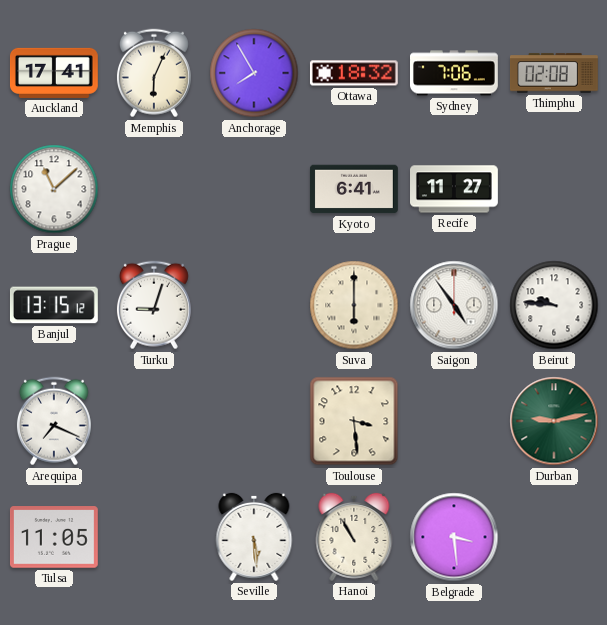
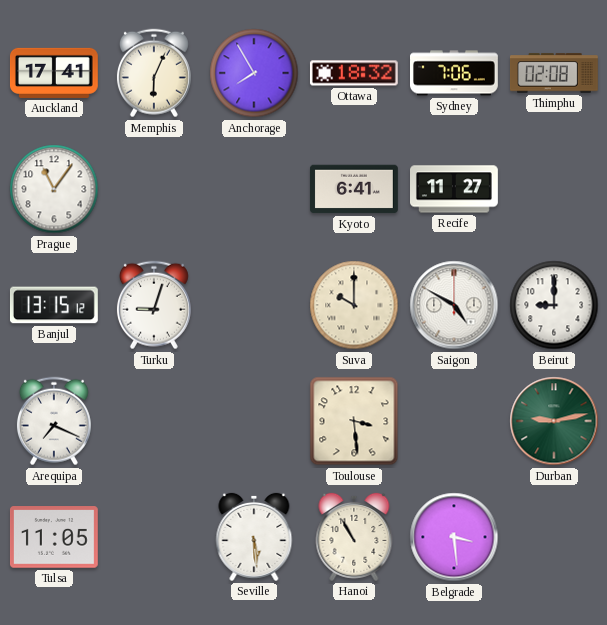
Prague: 11:08 -> 11:06
Suva: 6:00 -> 10:00
Saigon: 4:54 -> 4:50
Beirut: 9:46 -> 9:00
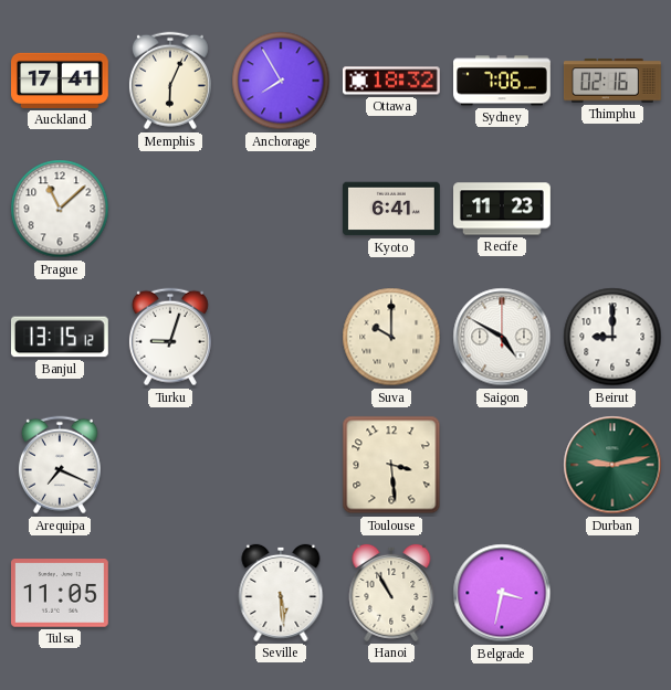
Thimphu: 02:08 -> 02:16
Prague: 11:06 -> 11:08
Recife: 11:27 -> 11:23
Belgrade: 3:29 -> 3:32
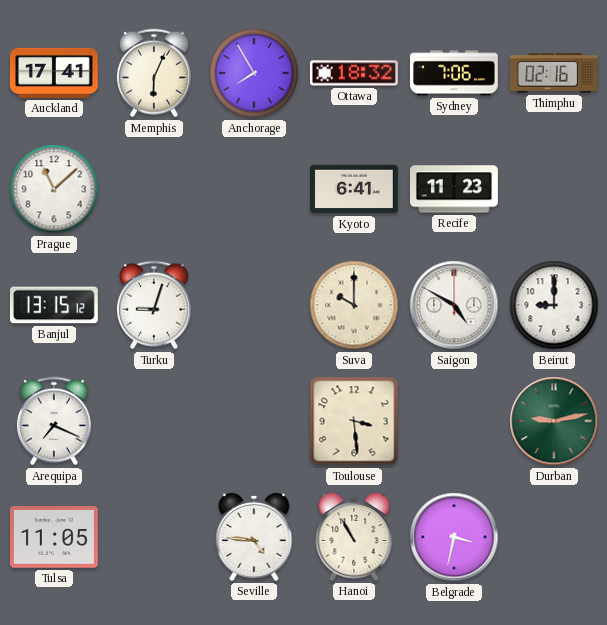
Seville: 5:29 -> 4:46
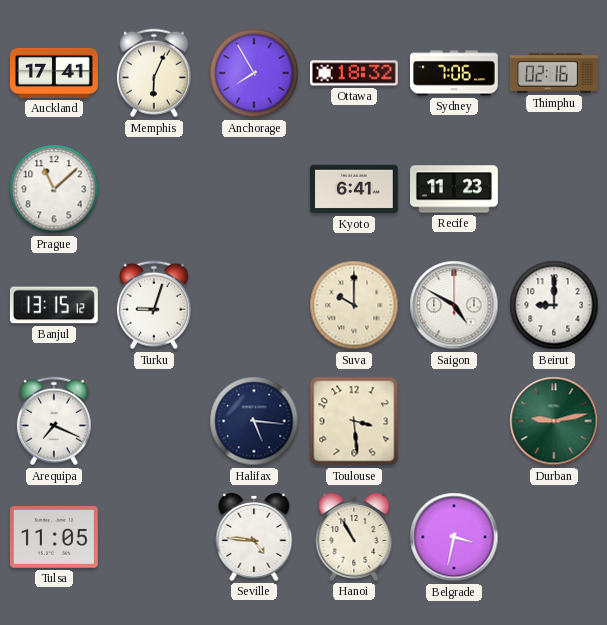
Halifax: none -> 5:16
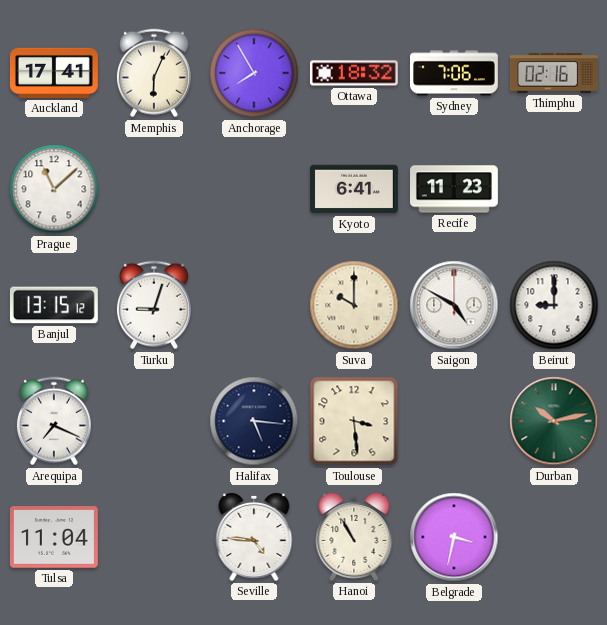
Durban: 9:13 -> 10:13
Tulsa: 11:05 -> 11:04
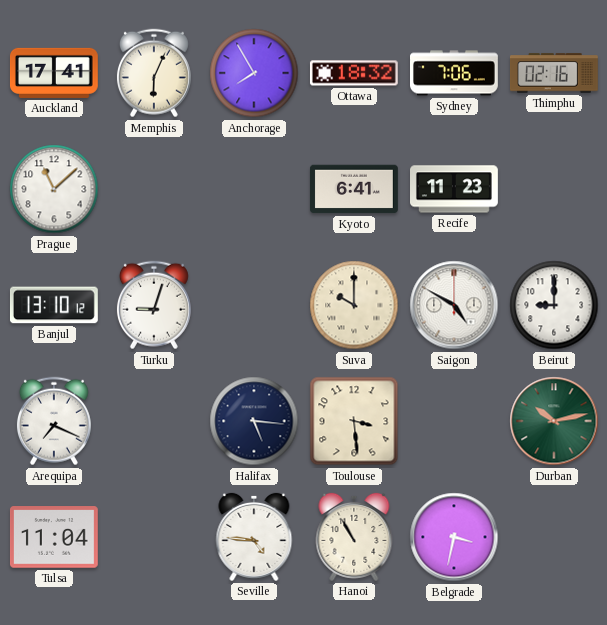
Banjul: 13:15 -> 13:10
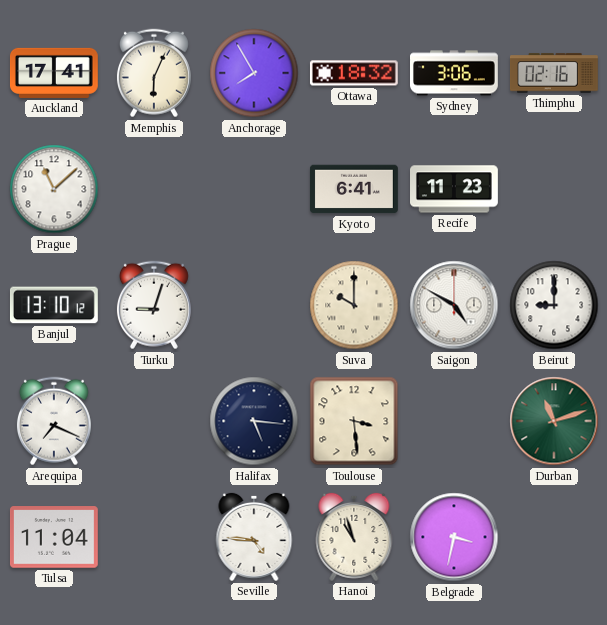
Sydney: 7:06 -> 3:06
Durban: 10:13 -> 11:12
Hanoi: 10:55 -> 10:57
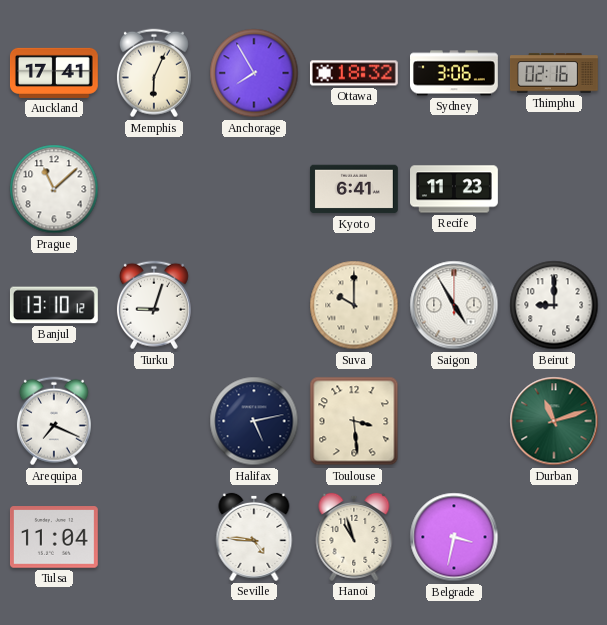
Saigon: 4:50 -> 4:55
Halifax: 5:16 -> 5:13
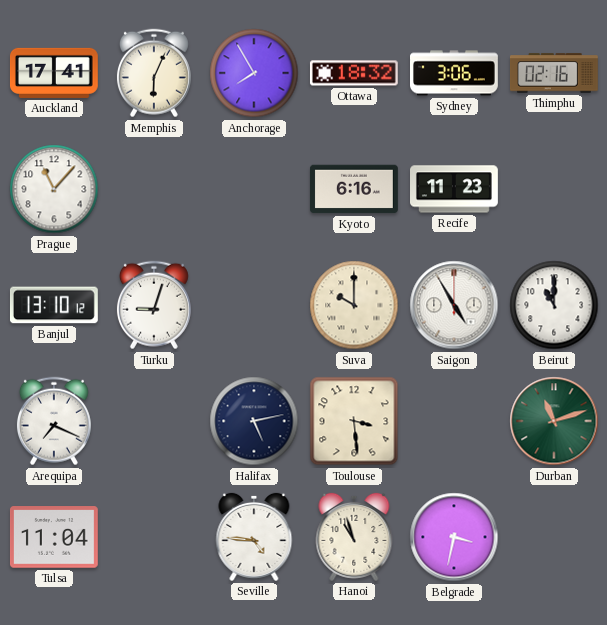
Prague: 11:08 -> 11:07
Kyoto: 6:41 -> 6:16
Beirut: 9:00 -> 11:00
